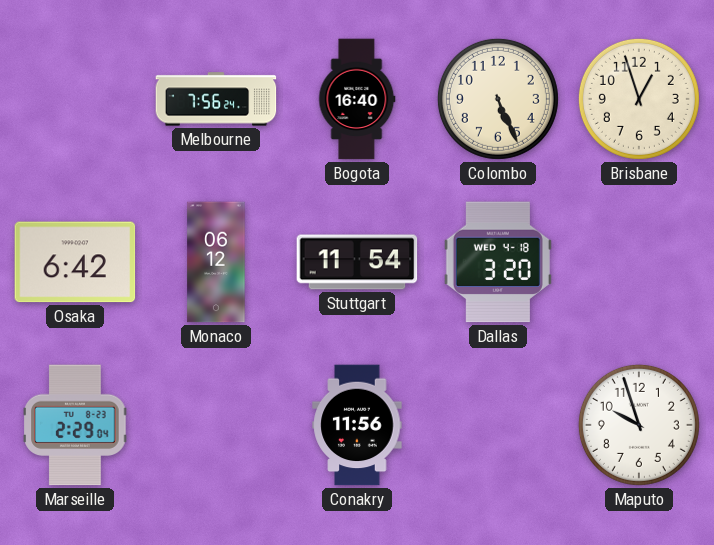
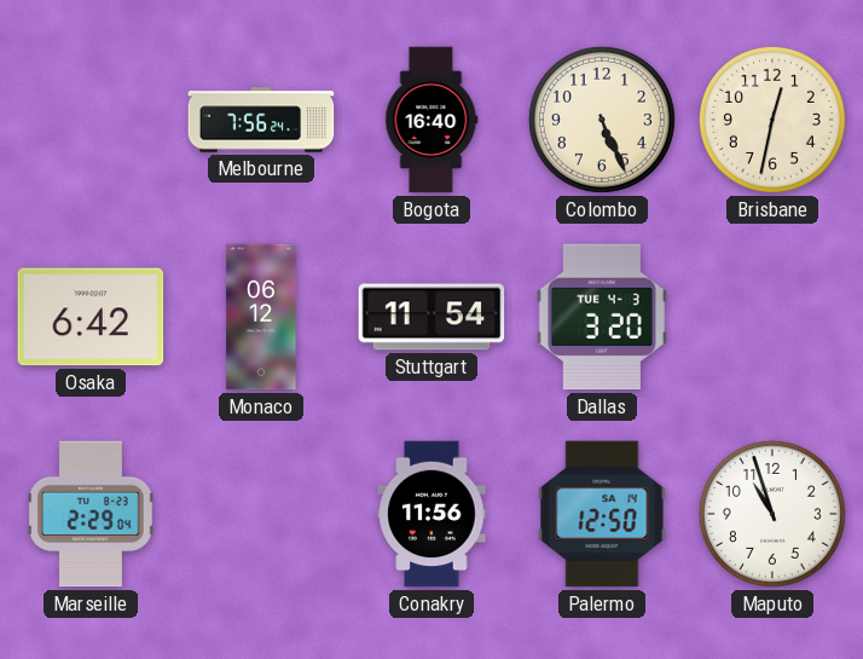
Brisbane: 12:57 -> 12:32
Dallas date: WED 4-18 -> TUE 4-3
Palermo: none -> 12:50
Maputo: 9:57 -> 10:57
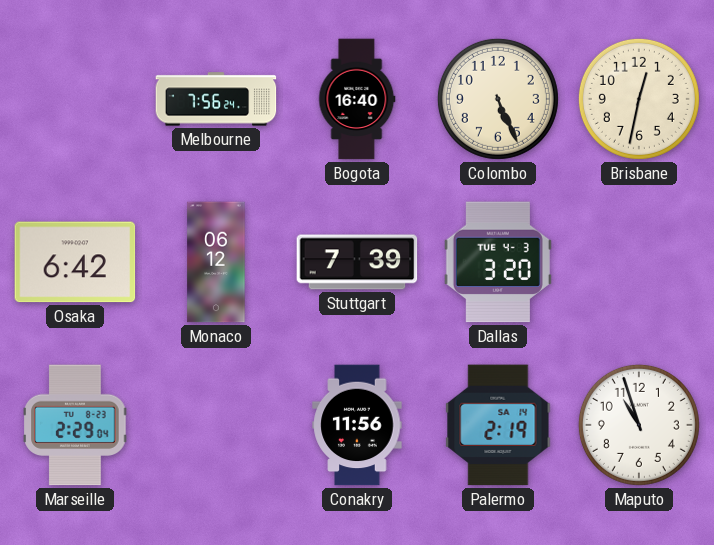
Stuttgart: 11:54 -> 7:39
Palermo: 12:50 -> 2:19
